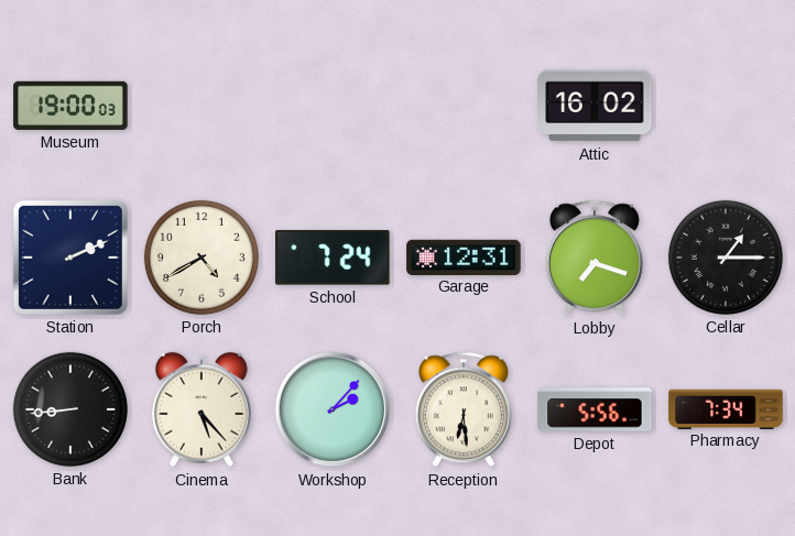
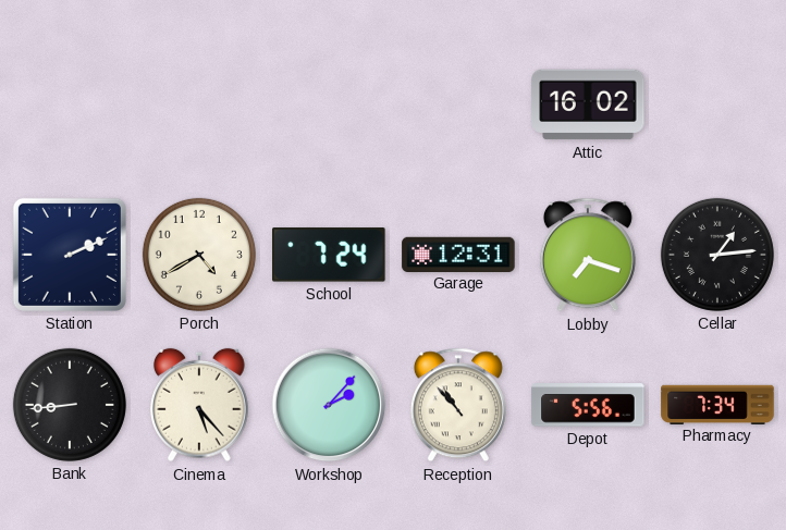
Museum: 19:00 -> none
Cellar: 1:15 -> 1:14
Reception: 6:29 -> 10:53
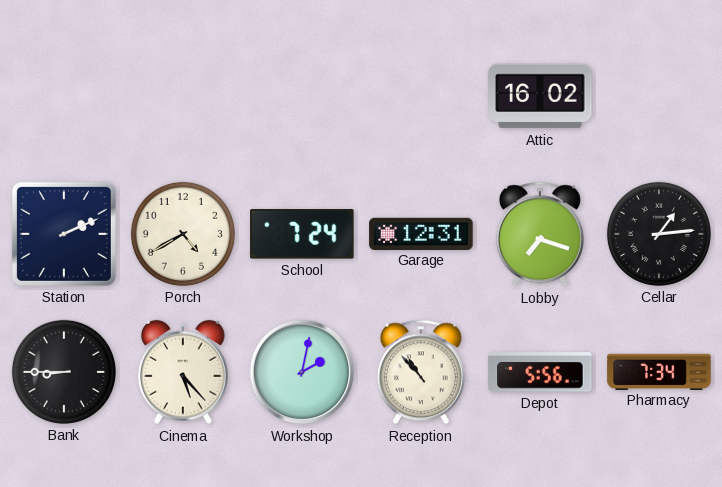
Bank: 8:44 -> 8:45
Workshop: 2:07 -> 2:02
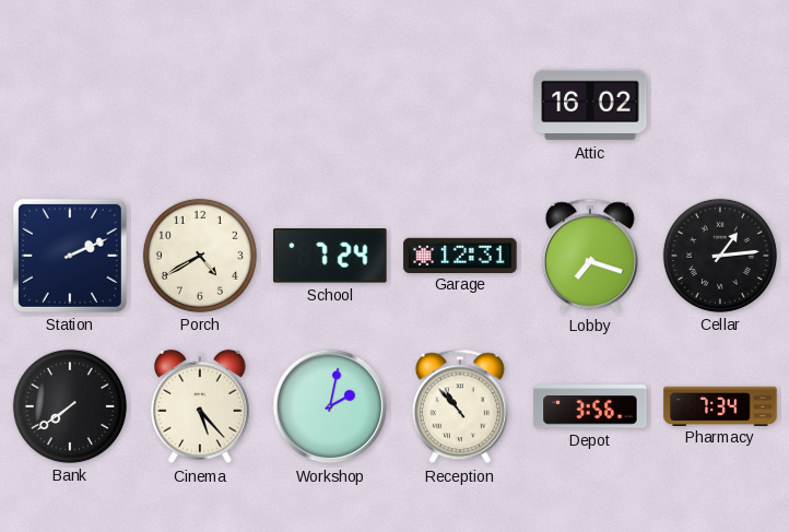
Bank: 8:45 -> 7:39
Depot: 5:56 -> 3:56
